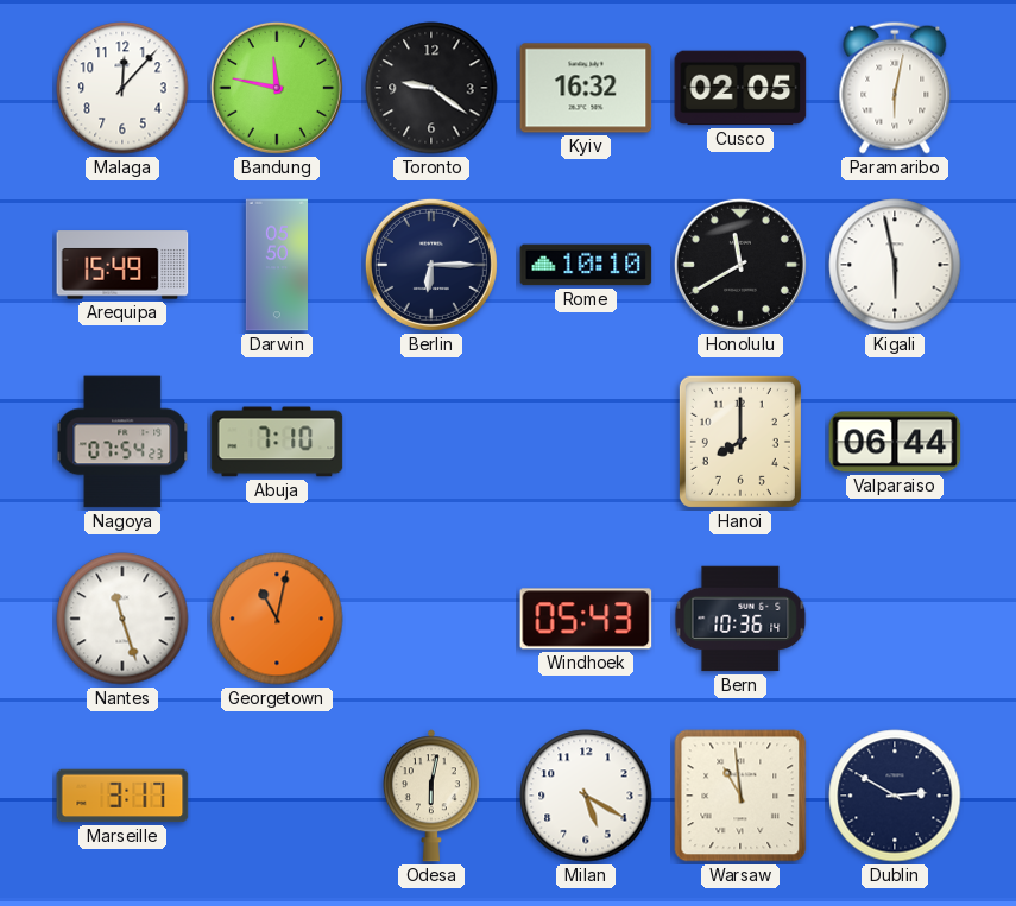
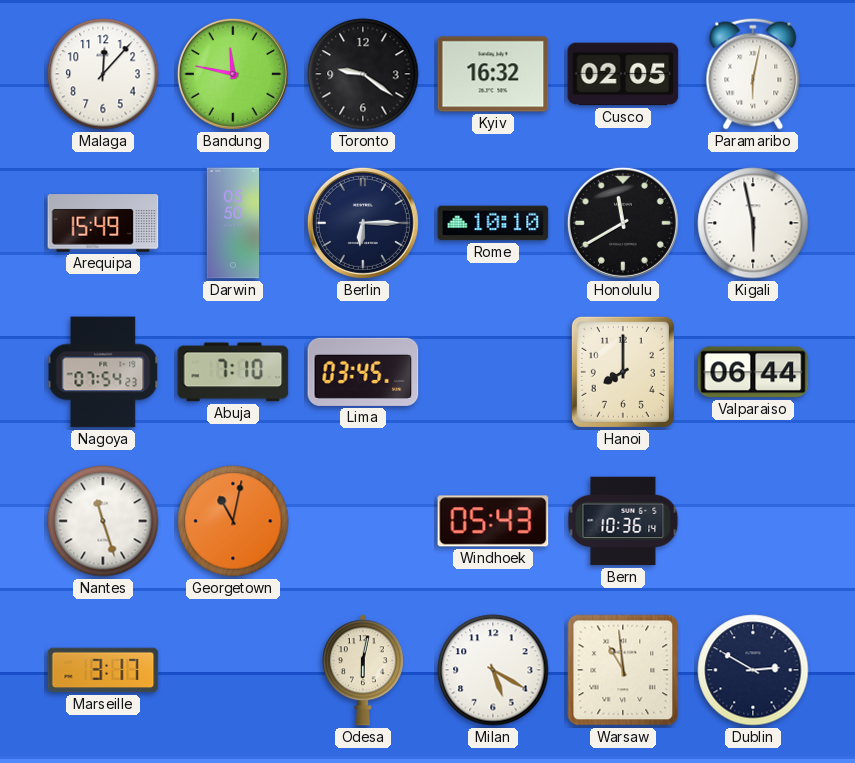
Lima: none -> 03:45
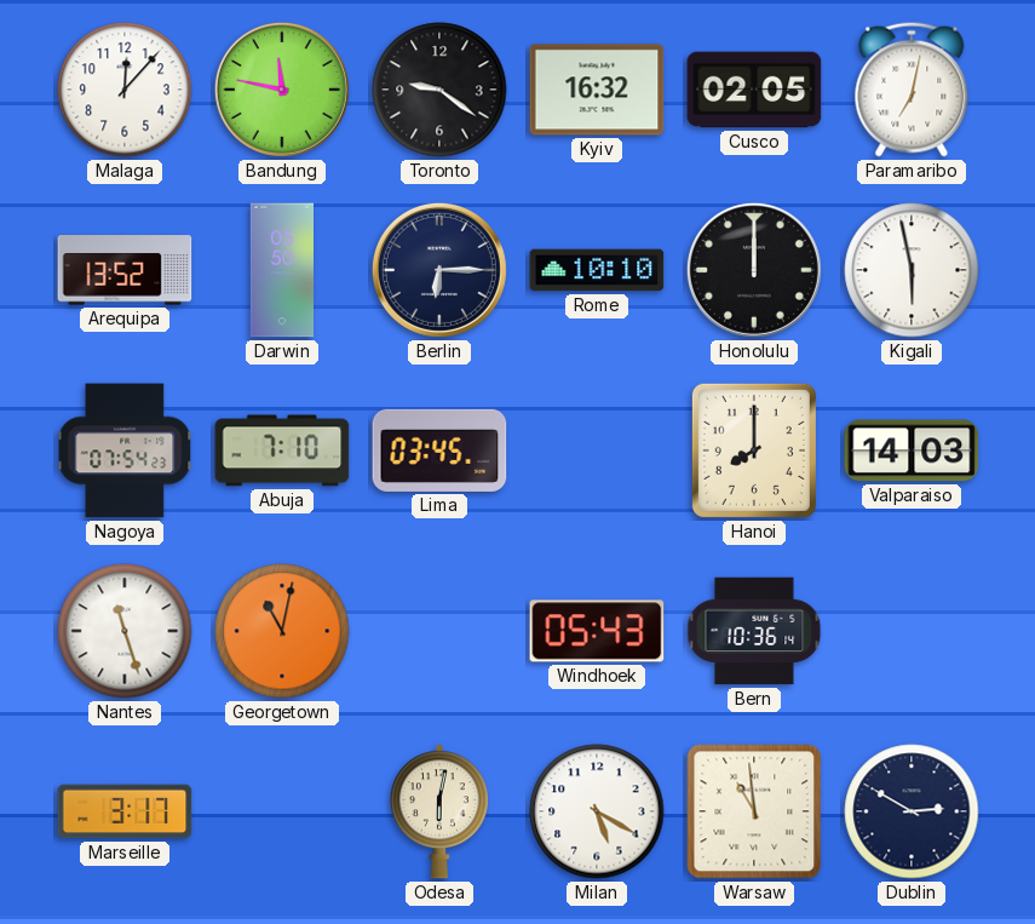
Paramaribo: 6:02 -> 7:02
Arequipa: 15:49 -> 13:52
Honolulu: 11:40 -> 12:00
Valparaiso: 06:44 -> 14:03
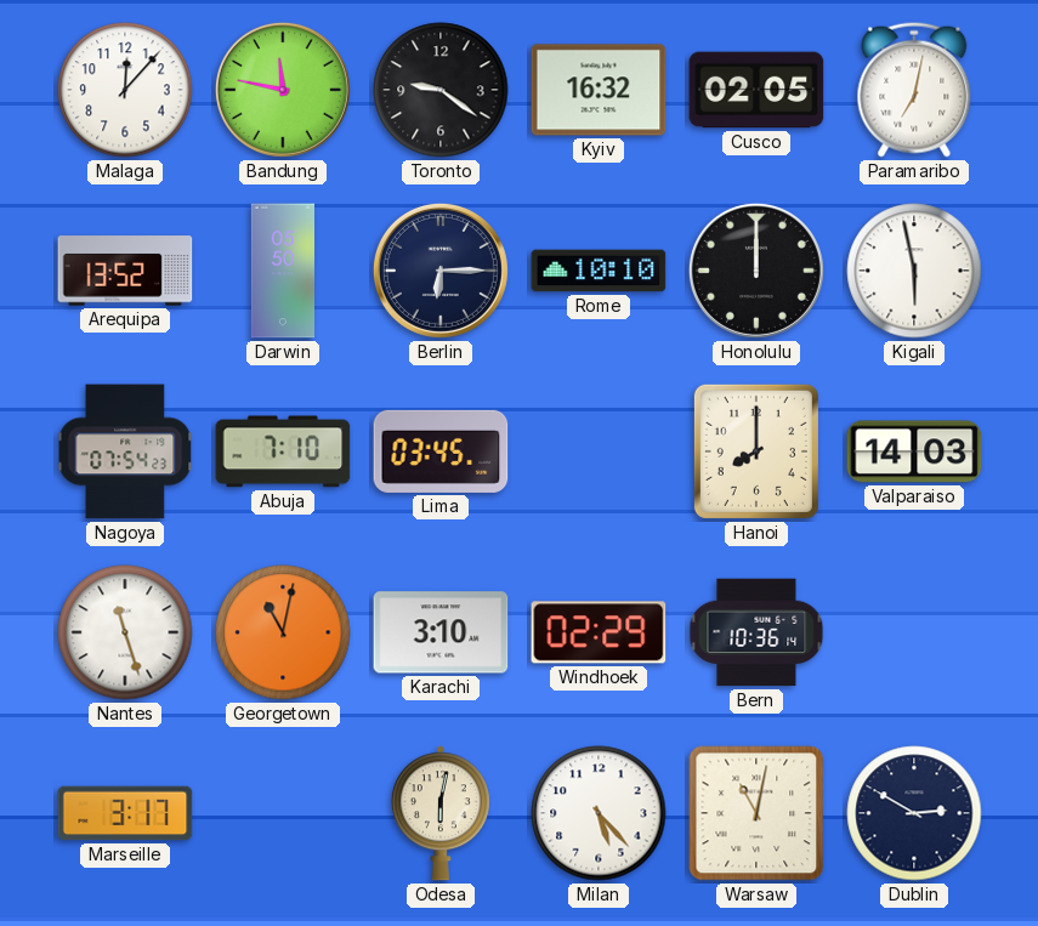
Karachi: none -> 3:10
Windhoek: 05:43 -> 02:29
Milan: 5:20 -> 5:23
Warsaw: 10:59 -> 11:02
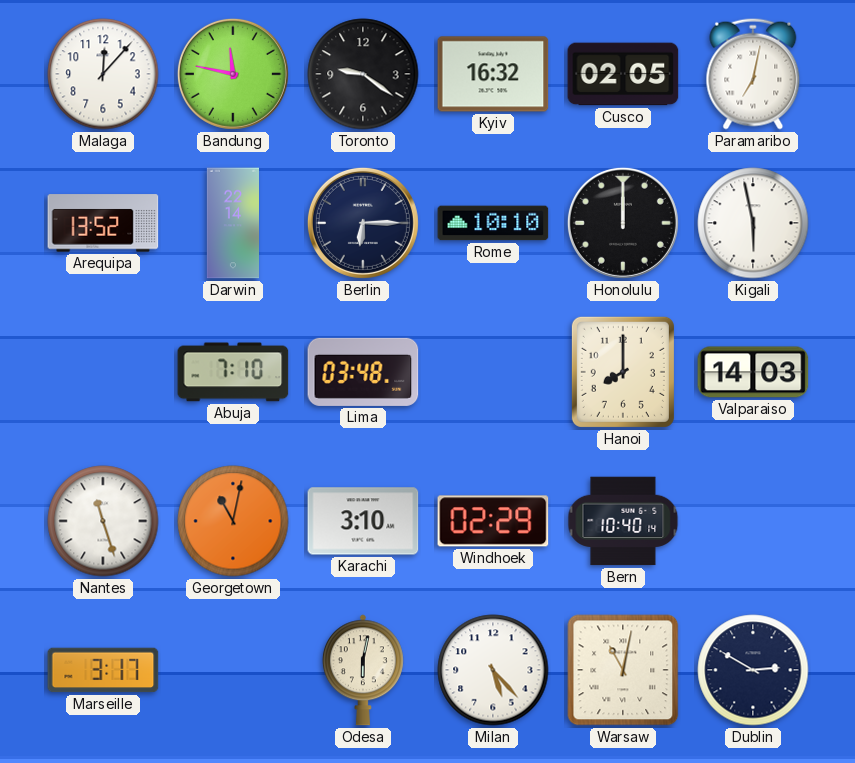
Darwin: 05:50 -> 22:14
Nagoya: 07:54 -> none
Lima: 03:45 -> 03:48
Bern: 10:36 -> 10:40
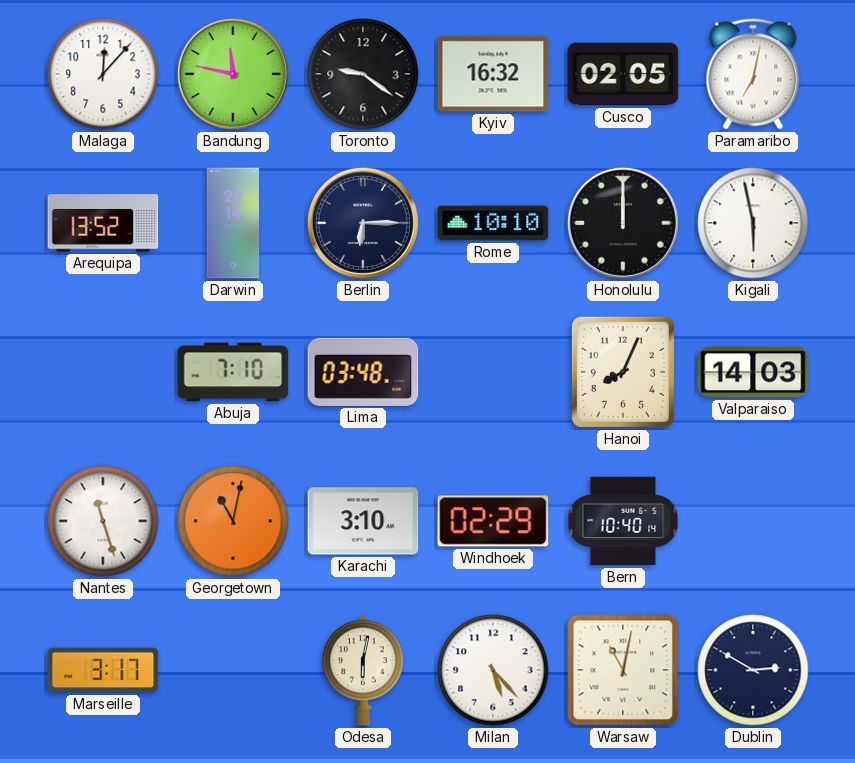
Hanoi: 8:00 -> 8:04
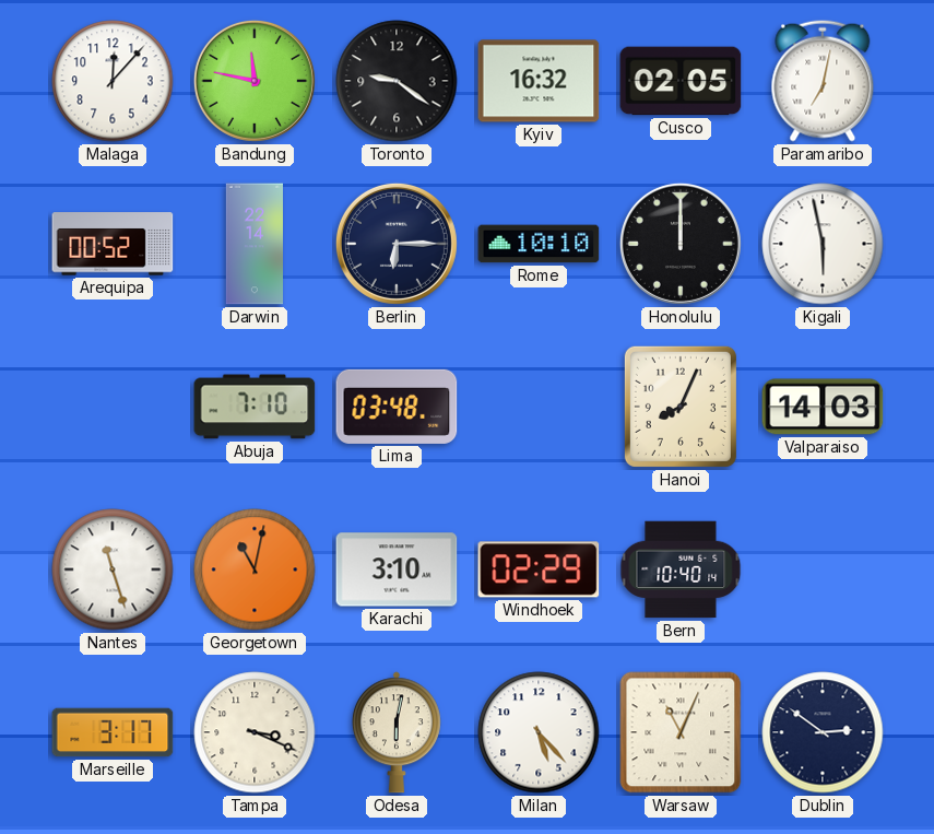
Arequipa: 13:52 -> 00:52
Tampa: none -> 3:19
Warsaw: 11:02 -> 11:04
Dublin: 2:50 -> 2:51
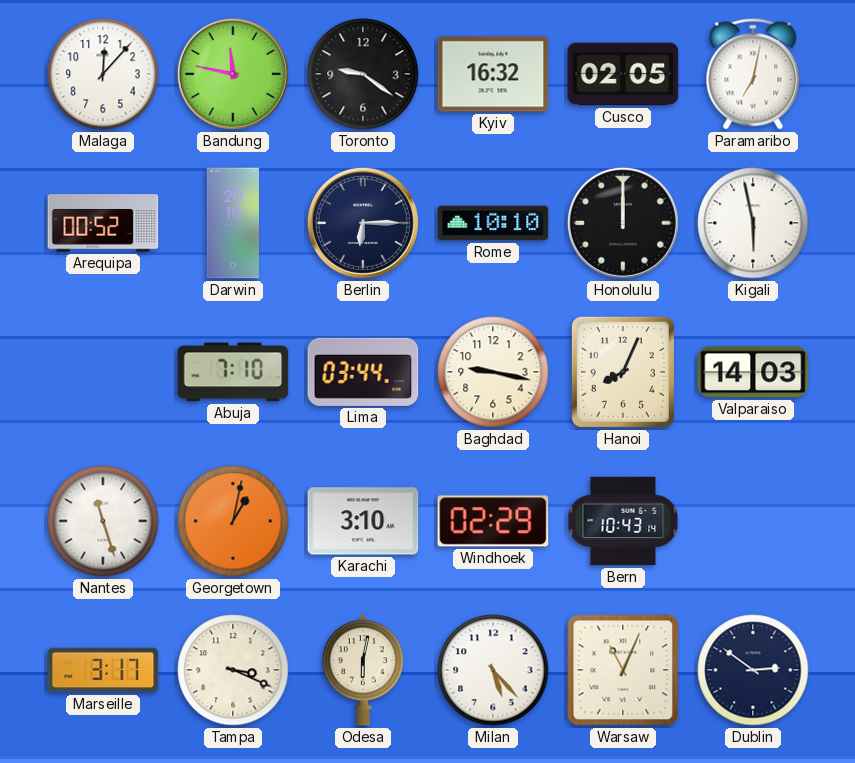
Darwin: 22:14 -> 20:10
Lima: 03:48 -> 03:44
Baghdad: none -> 9:17
Georgetown: 11:02 -> 1:02
Bern: 10:40 -> 10:43
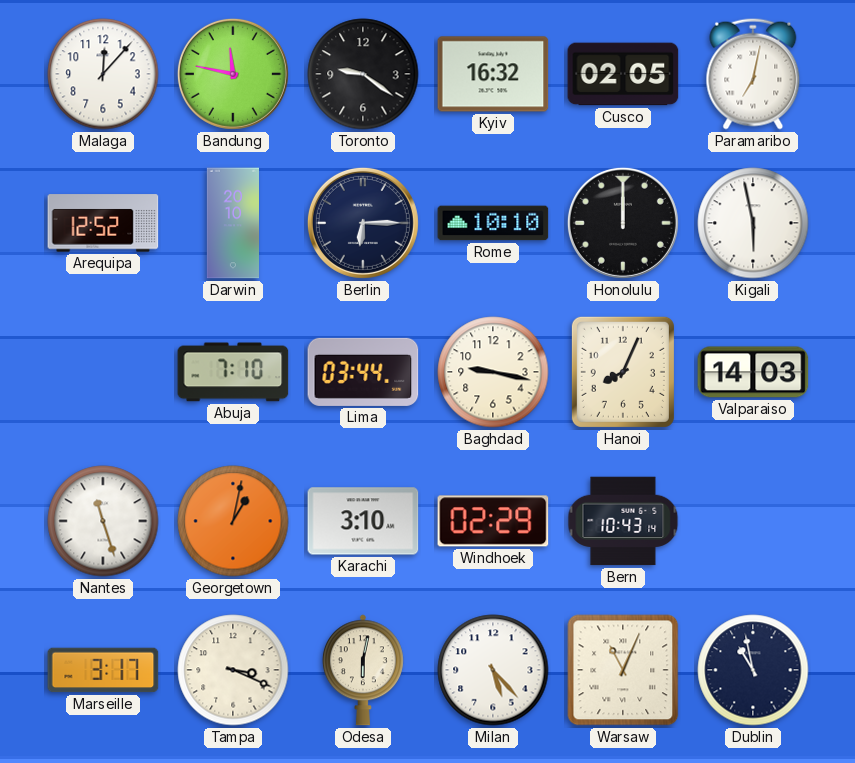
Arequipa: 00:52 -> 12:52
Dublin: 2:51 -> 10:58
